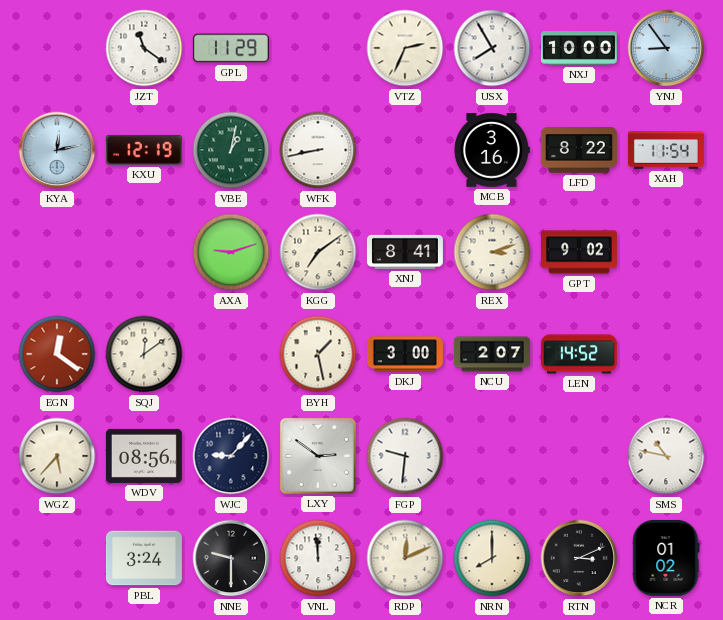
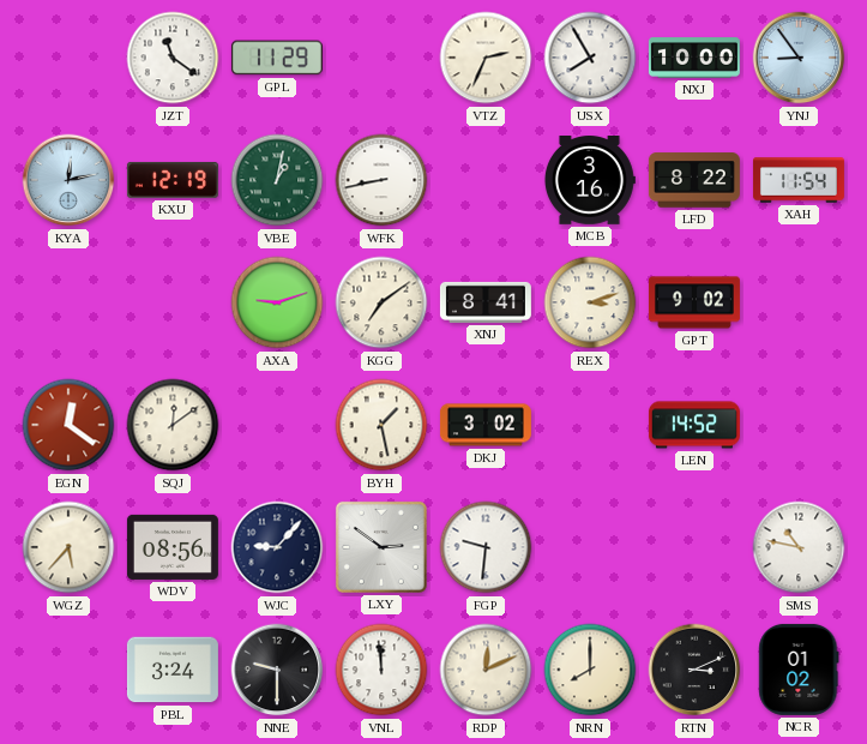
DKJ: 3:00 -> 3:02
NCU: 2:07 -> none
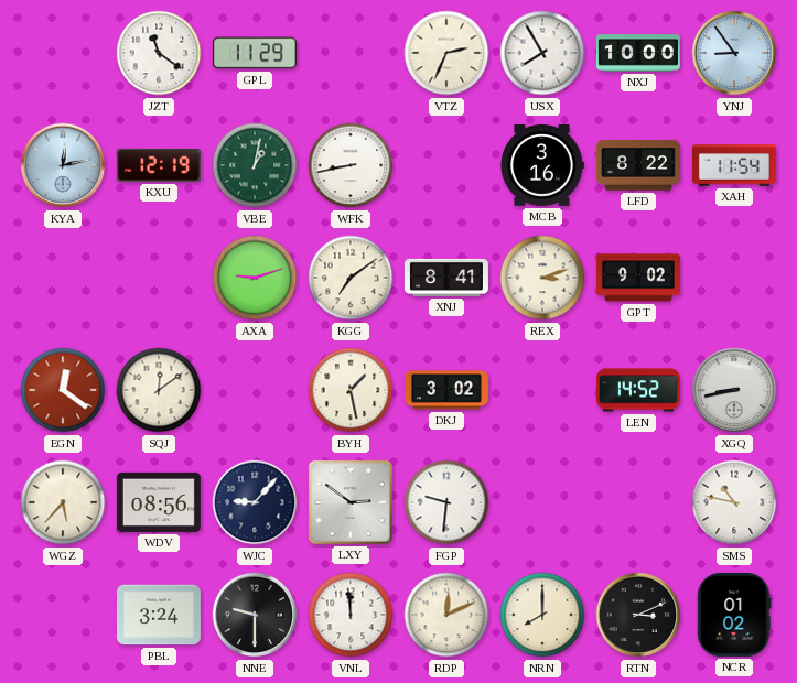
XGQ: none -> 8:43
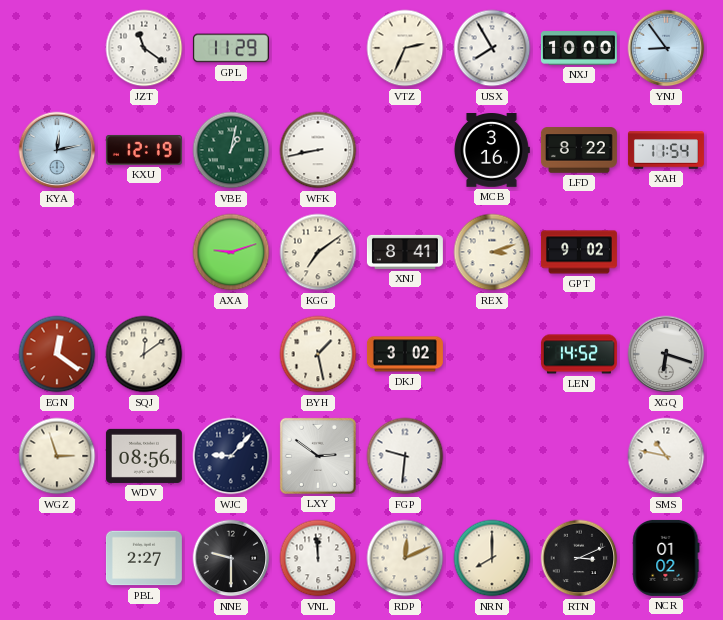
XGQ: 8:43 -> 6:18
WGZ: 5:37 -> 2:57
PBL: 3:24 -> 2:27
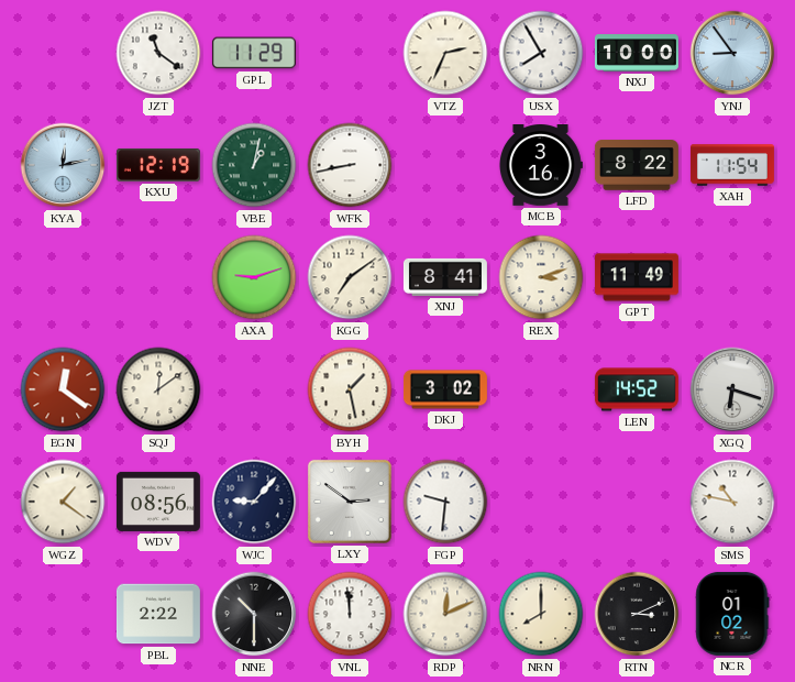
GPT: 9:02 -> 11:49
WGZ: 2:57 -> 1:21
PBL: 2:27 -> 2:22
NNE: 9:30 -> 10:30
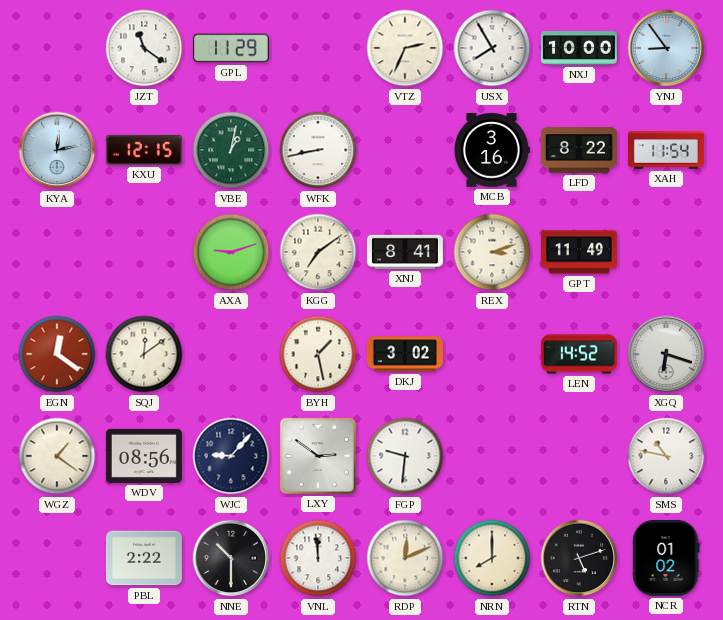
KXU: 12:19 -> 12:15
RTN: 3:11 -> 5:12
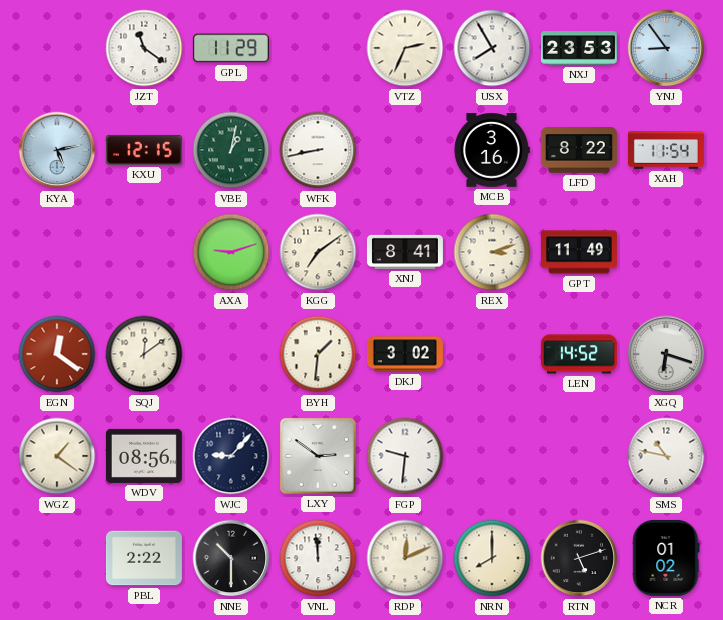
NXJ: 10:00 -> 23:53
KYA: 12:13 -> 5:13
BYH: 1:28 -> 1:31
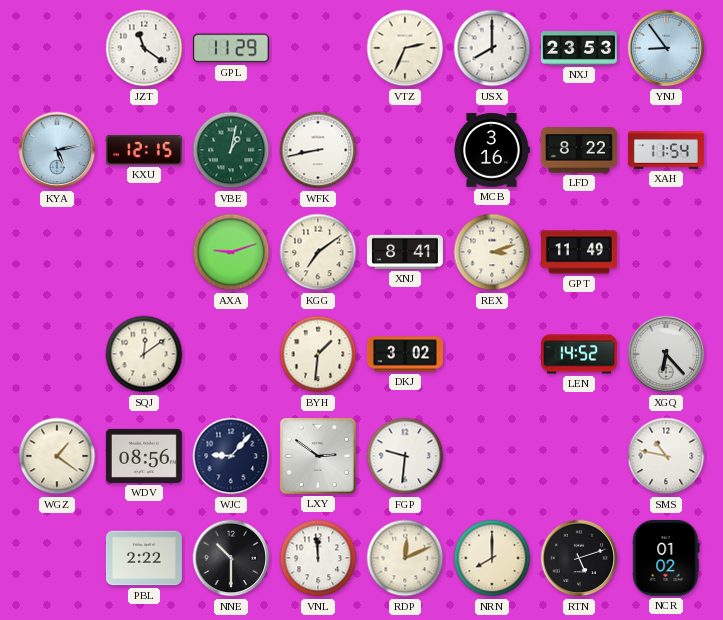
USX: 7:55 -> 8:00
EGN: 12:21 -> none
XGQ: 6:18 -> 6:23
